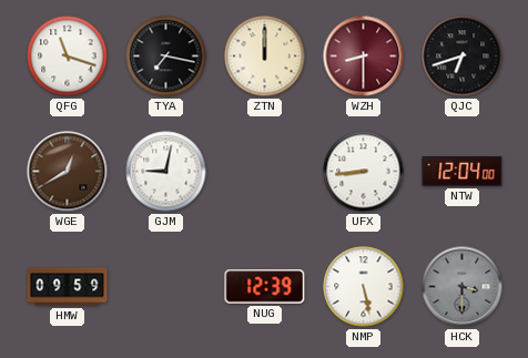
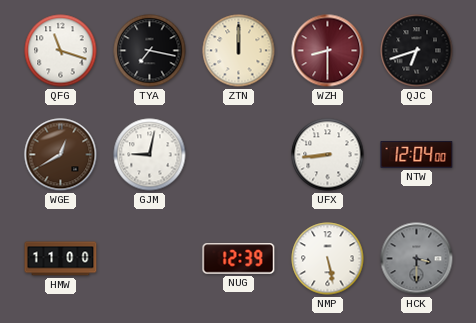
HMW: 09:59 -> 11:00
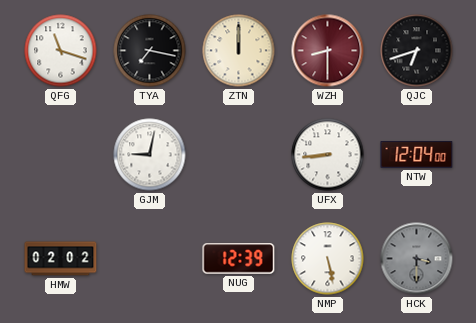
WGE: 12:40 -> none
HMW: 11:00 -> 02:02
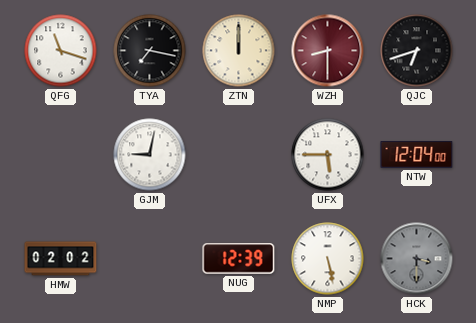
UFX: 8:44 -> 5:45
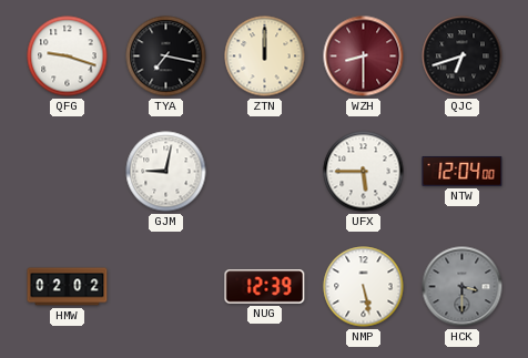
QFG: 11:18 -> 9:18
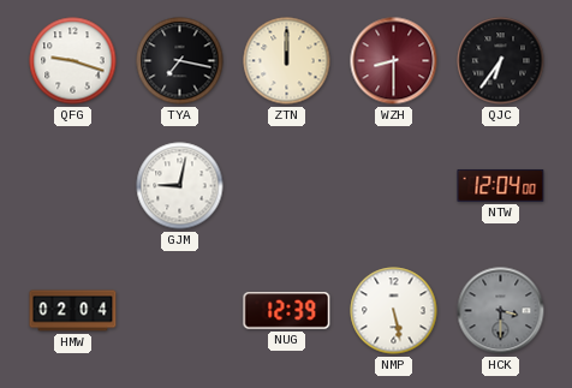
QJC: 6:42 -> 6:36
UFX: 5:45 -> none
HMW: 02:02 -> 02:04
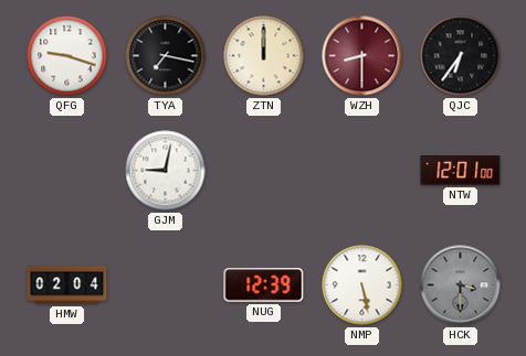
NTW: 12:04 -> 12:01
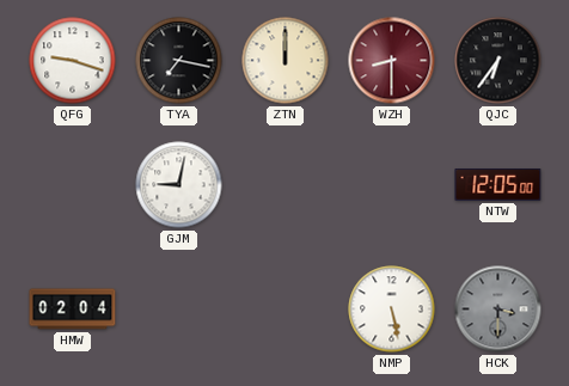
NTW: 12:01 -> 12:05
NUG: 12:39 -> none
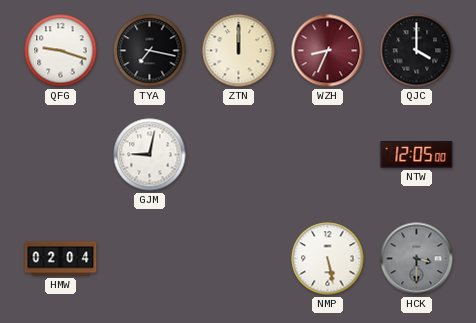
WZH: 8:30 -> 8:34
QJC: 6:36 -> 4:00
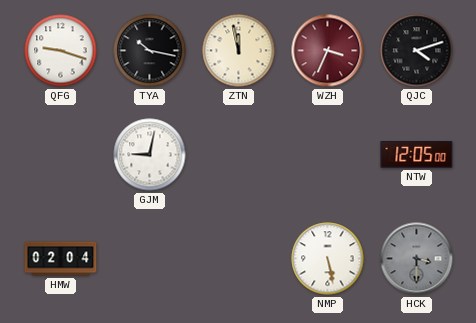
TYA: 7:17 -> 10:17
ZTN: 12:00 -> 11:58
WZH: 8:34 -> 3:34
QJC: 4:00 -> 4:12
